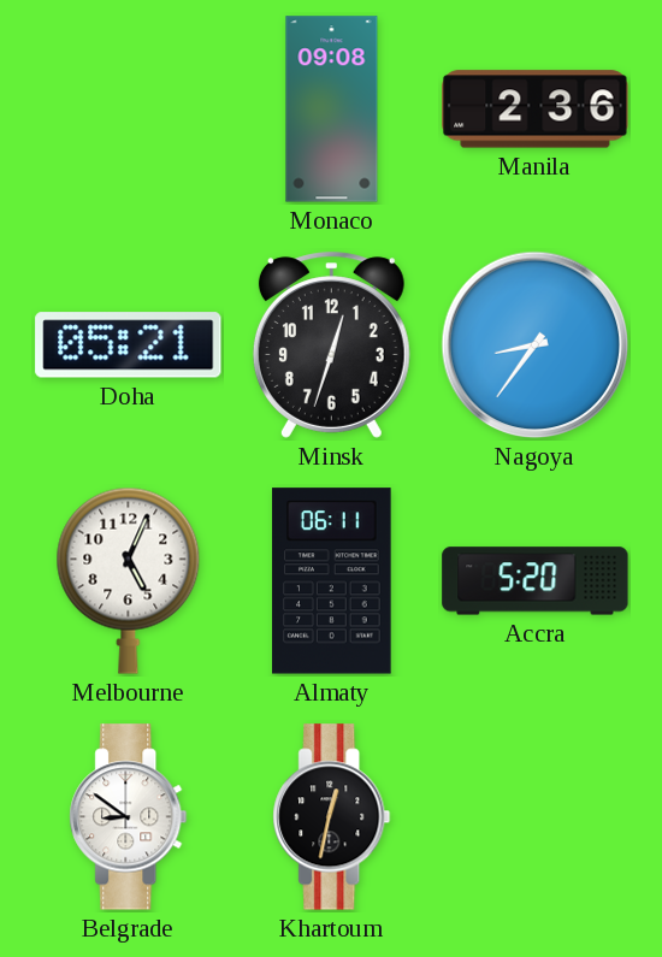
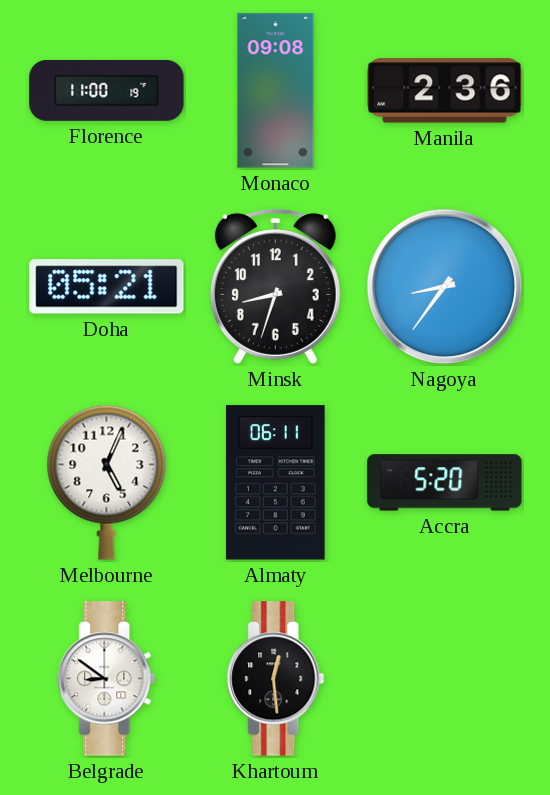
Florence: none -> 11:00
Minsk: 12:33 -> 8:33
Khartoum: 12:32 -> 12:29
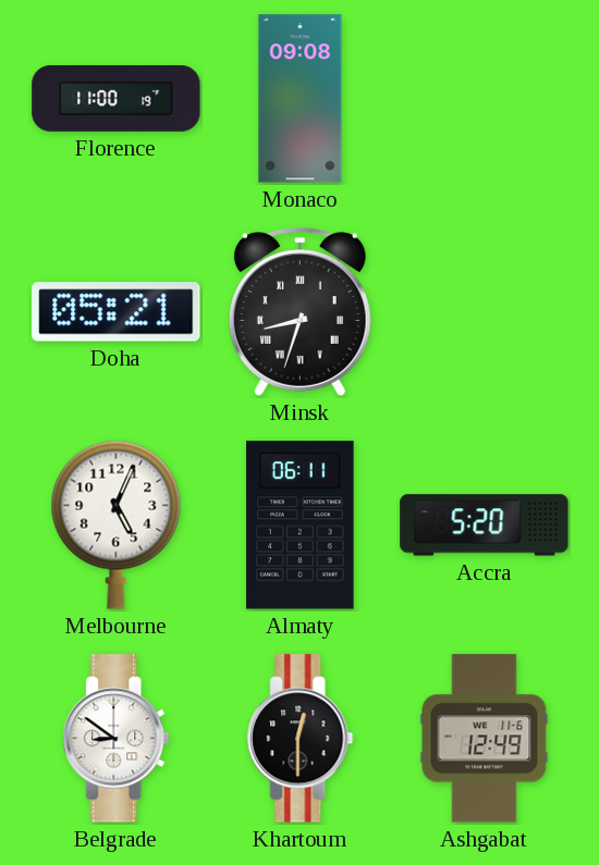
Manila: 2:36 -> none
Minsk numerals: Arabic -> Roman
Nagoya: 8:36 -> none
Khartoum: 12:29 -> 12:30
Ashgabat: none -> 12:49
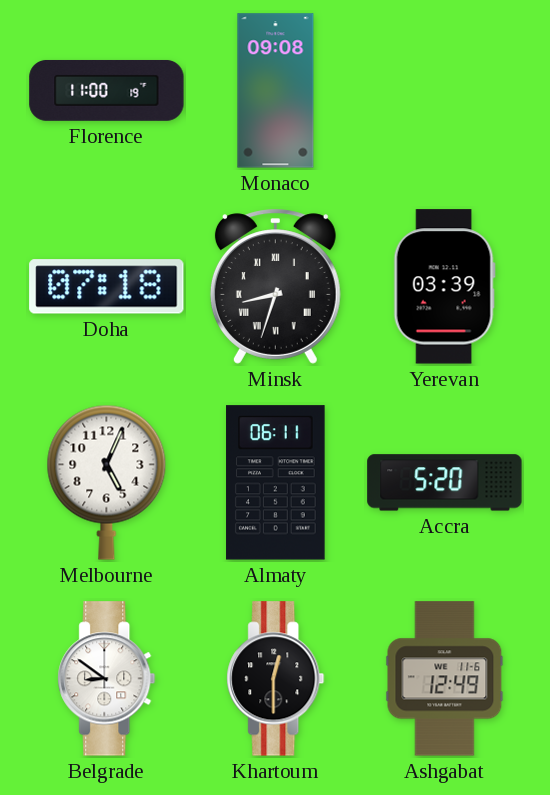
Doha: 05:21 -> 07:18
Yerevan: none -> 03:39
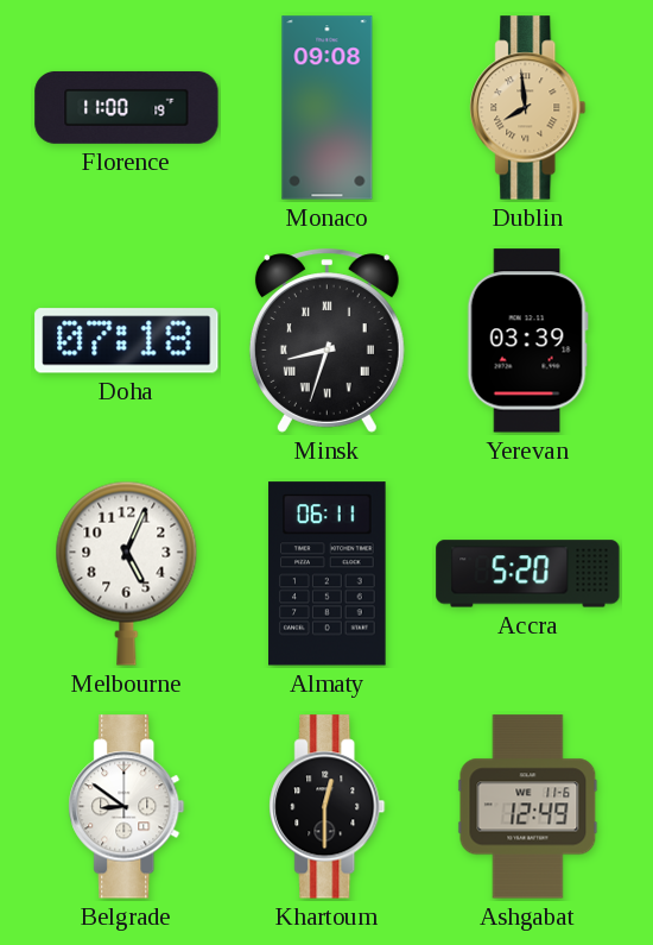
Dublin: none -> 7:59
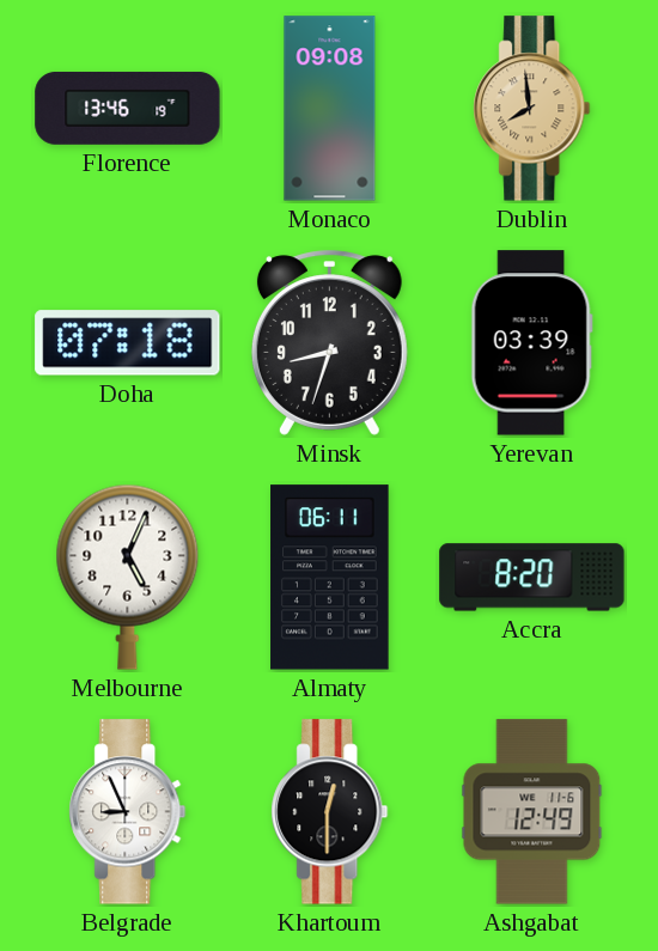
Florence: 11:00 -> 13:46
Minsk numerals: Roman -> Arabic
Accra: 5:20 -> 8:20
Belgrade: 8:51 -> 8:56
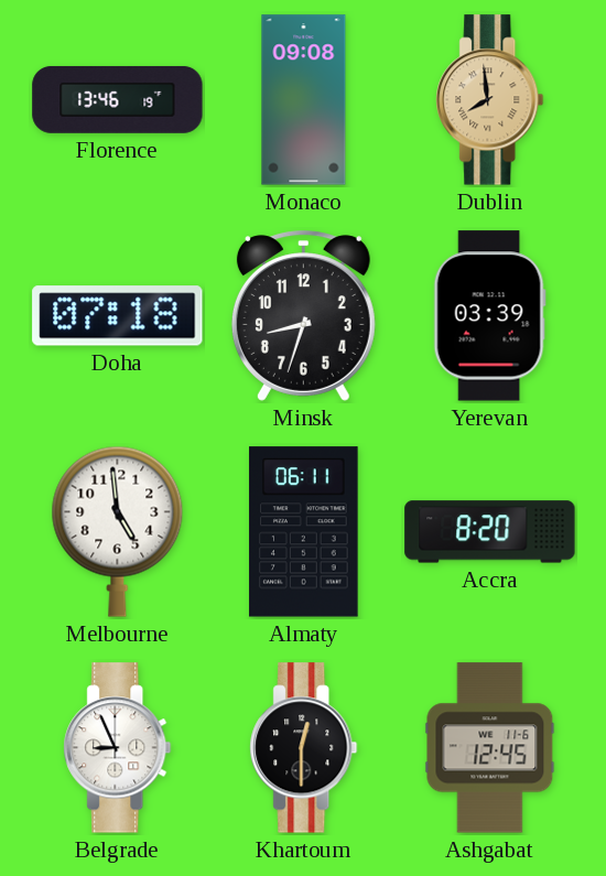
Melbourne: 5:04 -> 4:59
Ashgabat: 12:49 -> 12:45
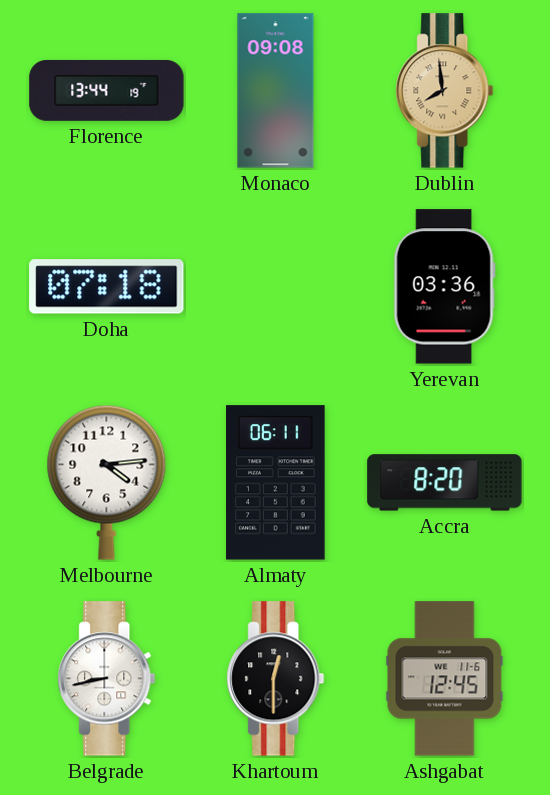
Florence: 13:46 -> 13:44
Minsk: 8:33 -> none
Yerevan: 03:39 -> 03:36
Melbourne: 4:59 -> 4:14
Belgrade: 8:56 -> 8:43
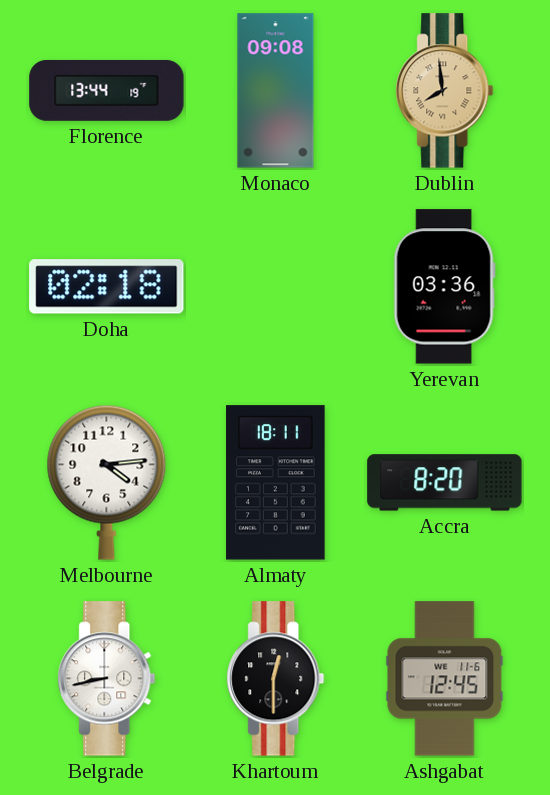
Doha: 07:18 -> 02:18
Almaty: 06:11 -> 18:11
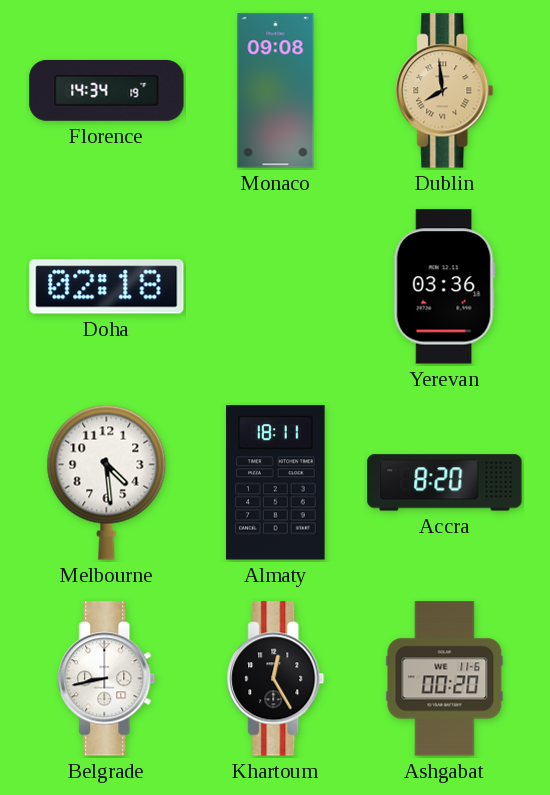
Florence: 13:44 -> 14:34
Melbourne: 4:14 -> 4:29
Khartoum: 12:30 -> 12:25
Ashgabat: 12:45 -> 00:20
